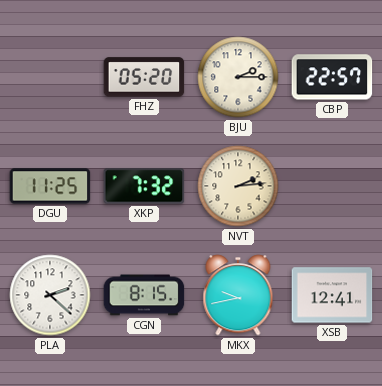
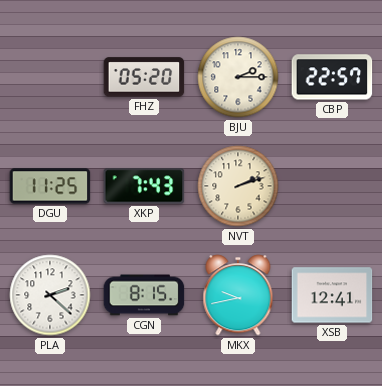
XKP: 7:32 -> 7:43
NVT: 2:14 -> 2:12
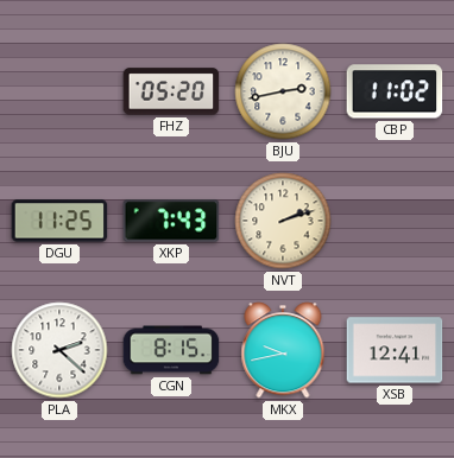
BJU: 2:15 -> 2:43
CBP: 22:57 -> 11:02
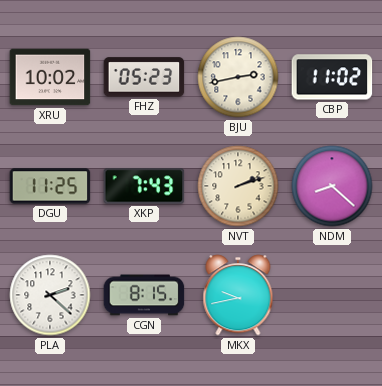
XRU: none -> 10:02
FHZ: 05:20 -> 05:23
NDM: none -> 8:22
XSB: 12:41 -> none
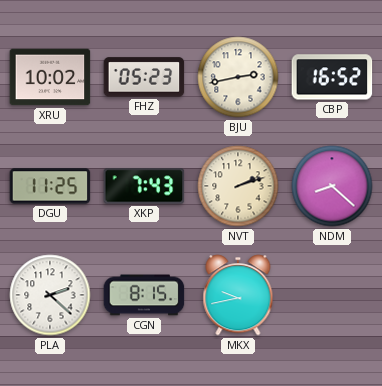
CBP: 11:02 -> 16:52
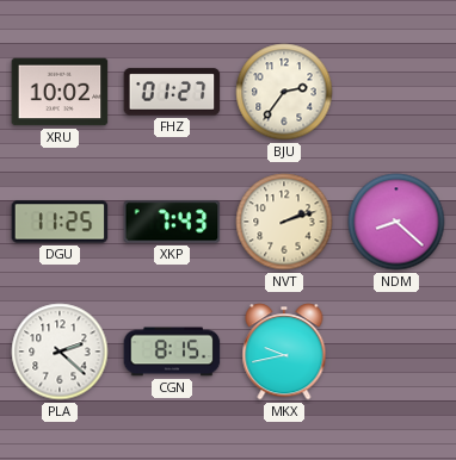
FHZ: 05:23 -> 01:27
BJU: 2:43 -> 2:36
CBP: 16:52 -> none
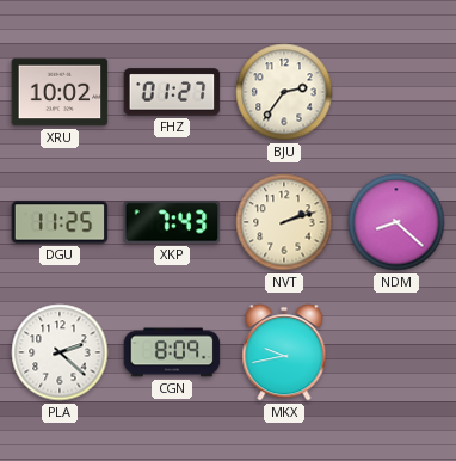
CGN: 8:15 -> 8:09
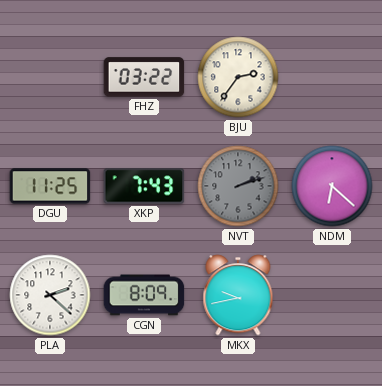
XRU: 10:02 -> none
FHZ: 01:27 -> 03:22
NVT dial: cream -> grey
NDM: 8:22 -> 6:22
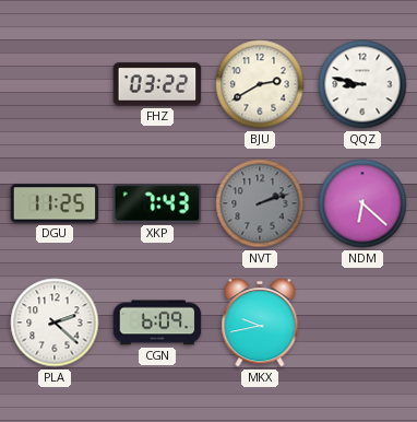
BJU: 2:36 -> 2:40
QQZ: none -> 8:47
CGN: 8:09 -> 6:09
